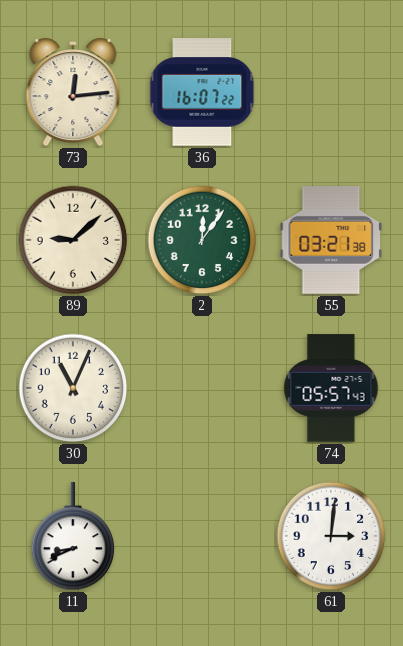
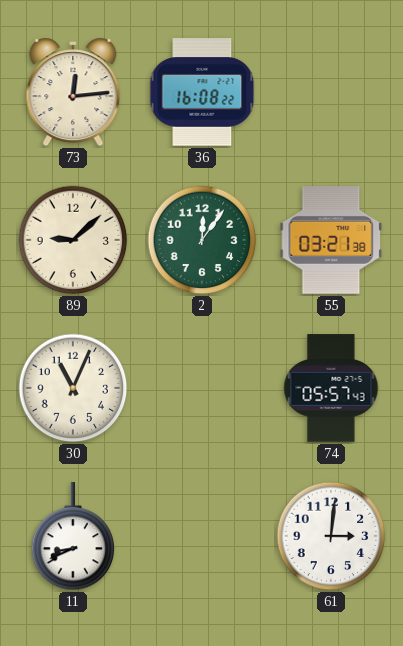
36: 16:07 -> 16:08
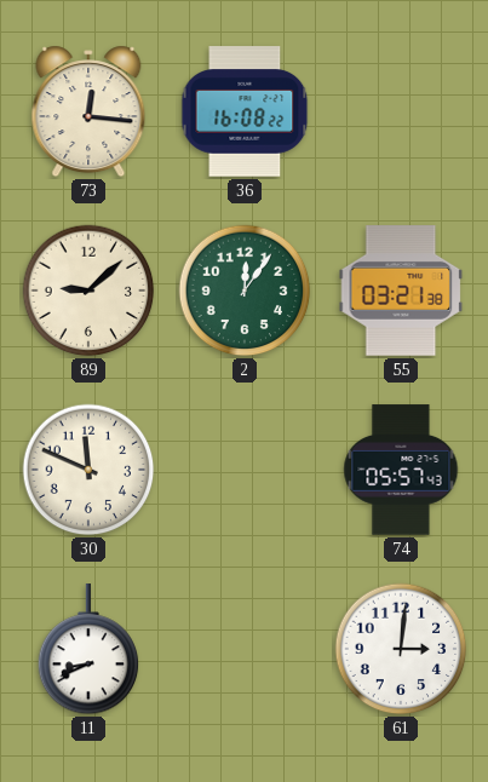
73: 12:14 -> 12:16
30: 11:04 -> 11:49
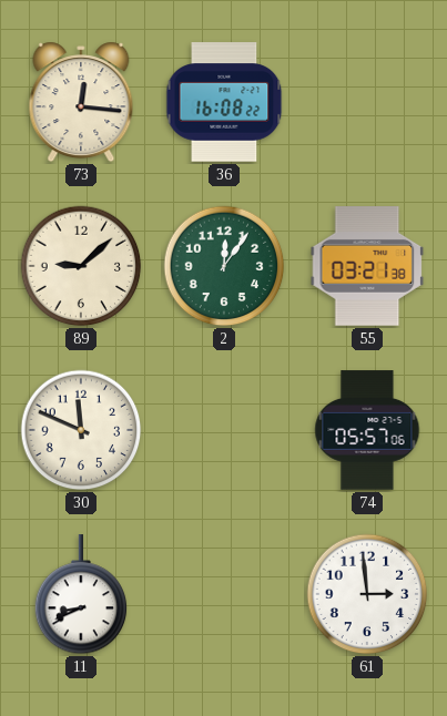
74: 05:57:43 -> 05:57:06
61: 3:01 -> 2:59
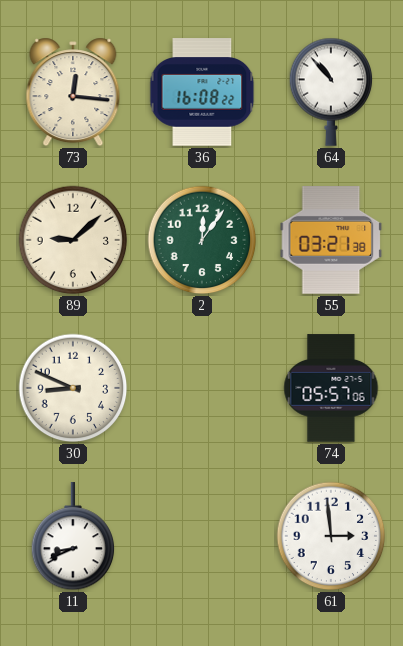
64: none -> 10:53
30: 11:49 -> 8:49
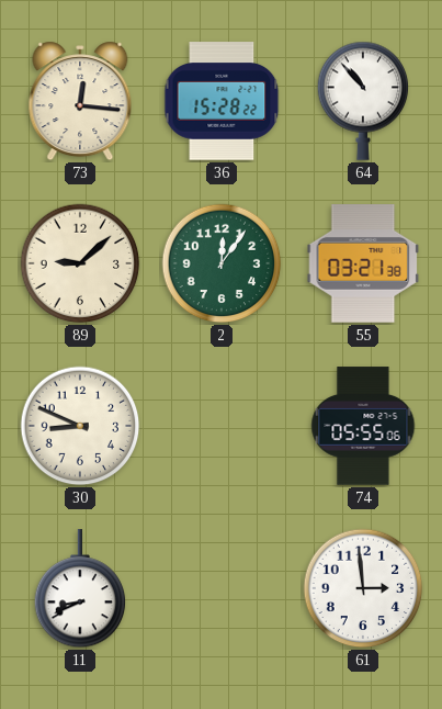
36: 16:08 -> 15:28
74: 05:57 -> 05:55
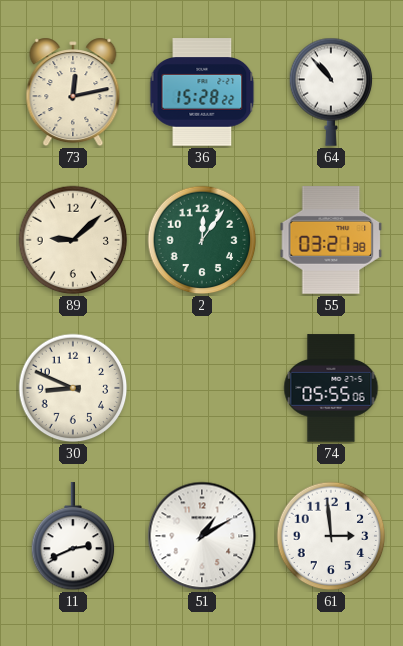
73: 12:16 -> 12:13
11: 8:41 -> 2:41
51: none -> 1:10
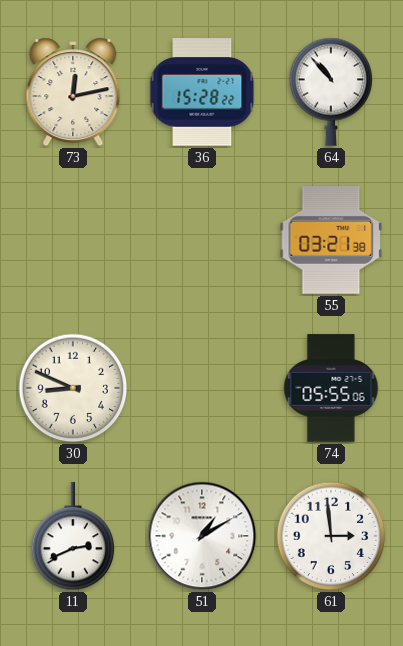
89: 9:08 -> none
2: 12:06 -> none
